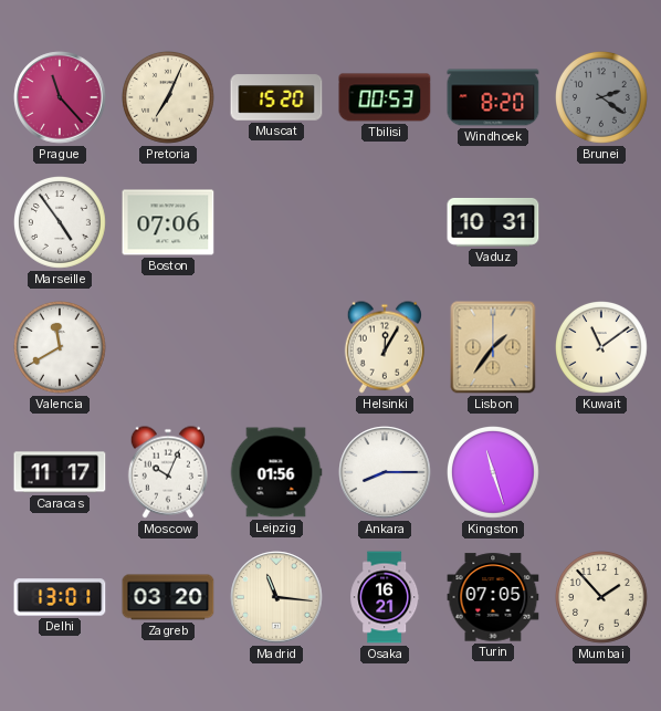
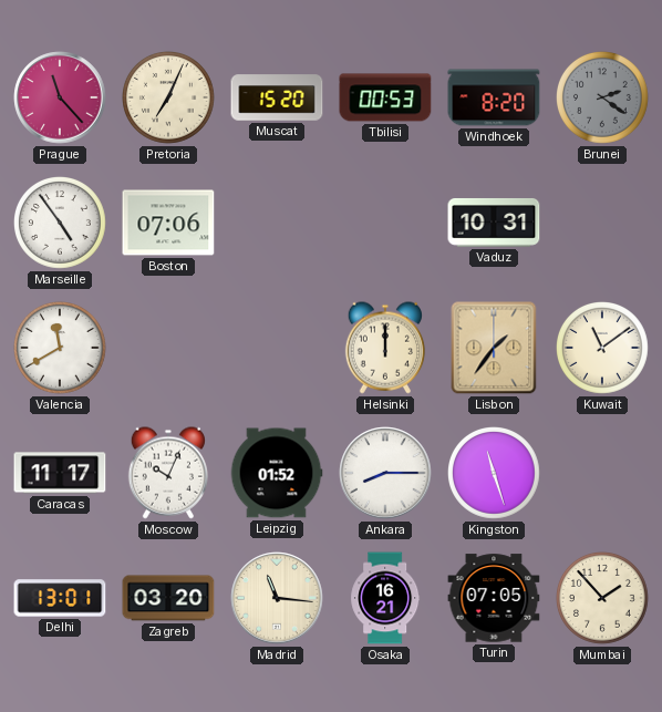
Helsinki: 12:05 -> 12:00
Leipzig: 01:56 -> 01:52
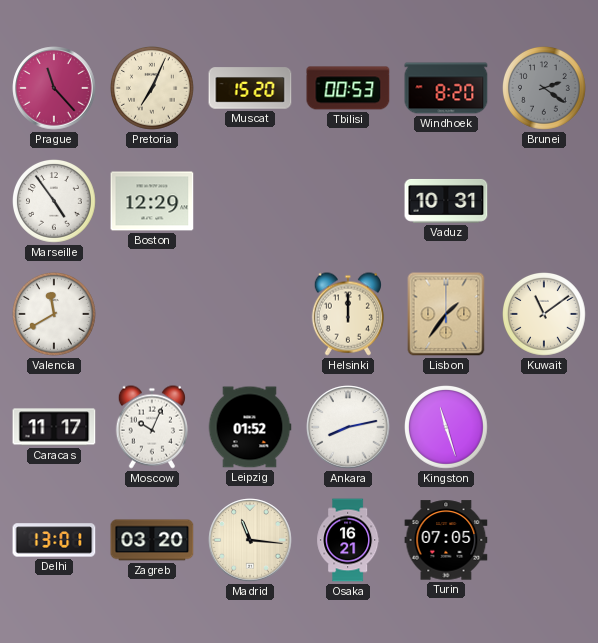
Boston: 07:06 -> 12:29
Ankara: 8:15 -> 8:13
Mumbai: 1:53 -> none
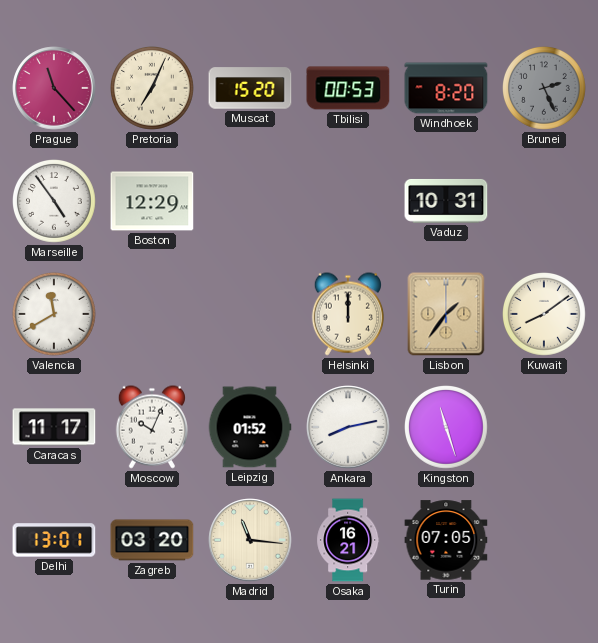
Brunei: 2:21 -> 2:26
Kuwait: 11:09 -> 8:09
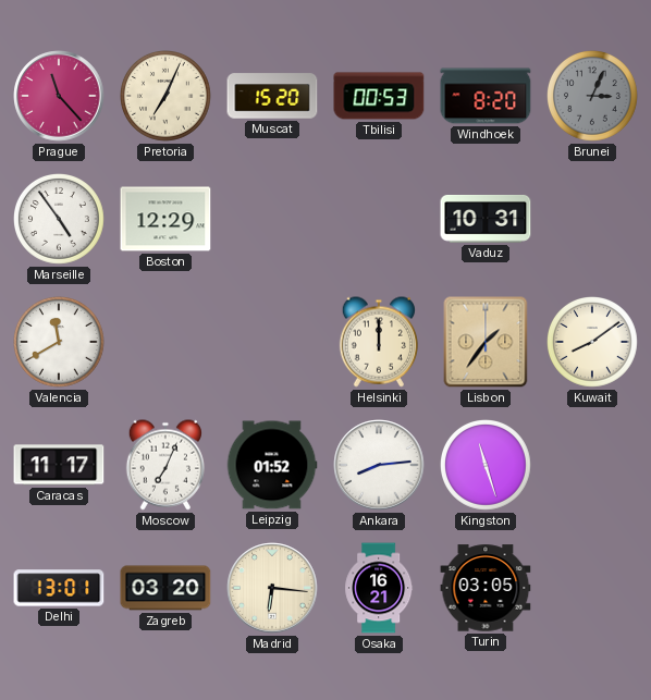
Brunei: 2:26 -> 3:04
Moscow: 10:04 -> 7:04
Ankara: 8:13 -> 8:14
Madrid: 11:16 -> 6:16
Turin: 07:05 -> 03:05
